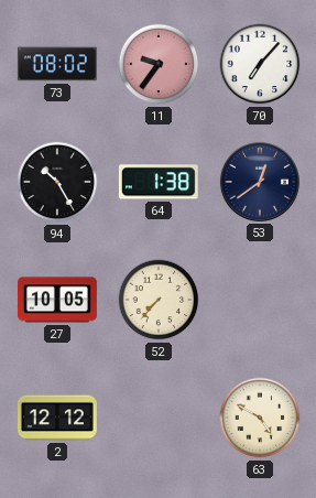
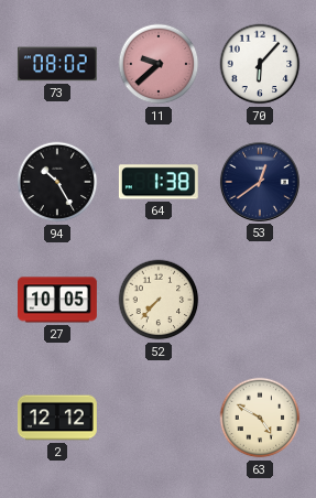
11: 9:36 -> 9:38
70: 7:07 -> 6:07
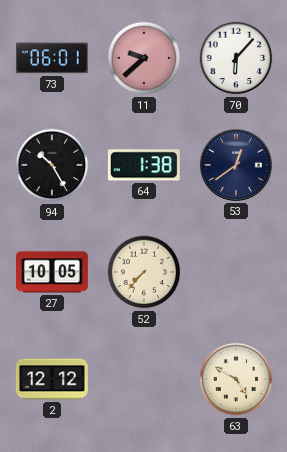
73: 08:02 -> 06:01
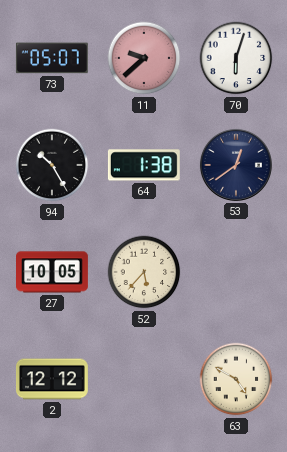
73: 06:01 -> 05:07
70: 6:07 -> 6:03
52: 7:37 -> 5:37
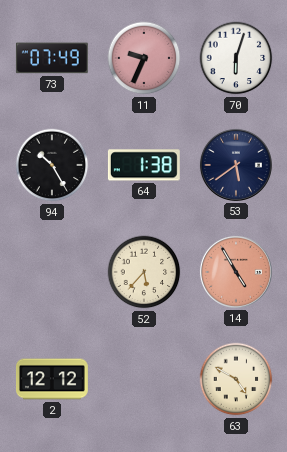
73: 05:07 -> 07:49
11: 9:38 -> 9:34
53: 12:39 -> 5:39
27: 10:05 -> none
14: none -> 4:55
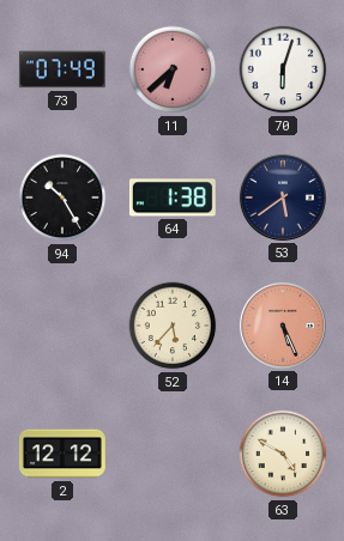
11: 9:34 -> 6:38
14: 4:55 -> 5:26
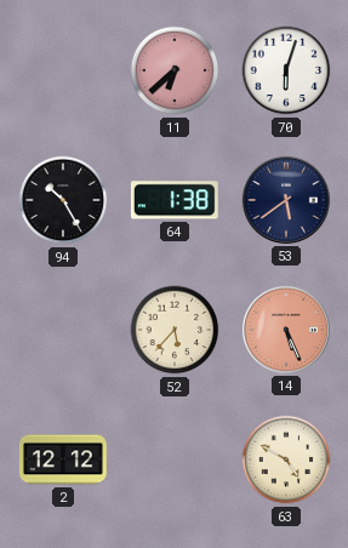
73: 07:49 -> none
